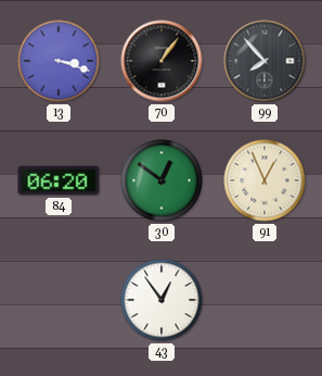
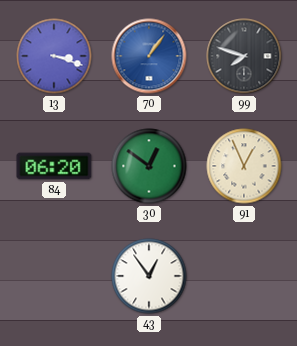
70 dial: black -> blue
99: 7:53 -> 7:48
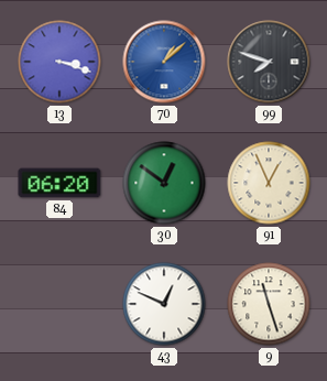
70: 1:06 -> 1:08
43: 12:54 -> 12:49
9: none -> 11:27
